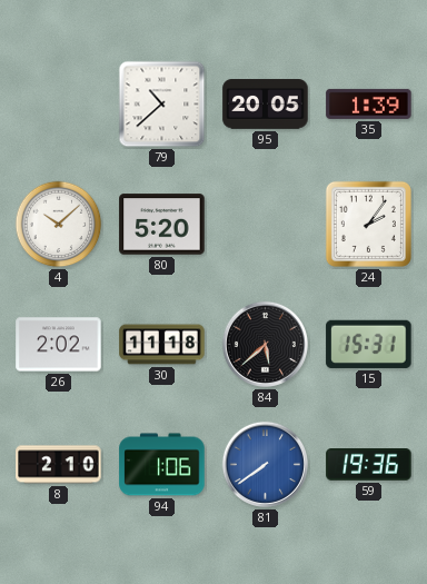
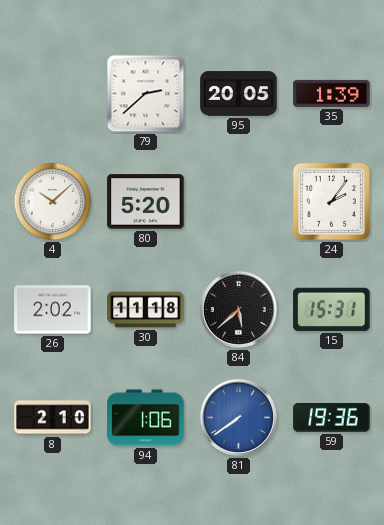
79: 10:38 -> 2:38
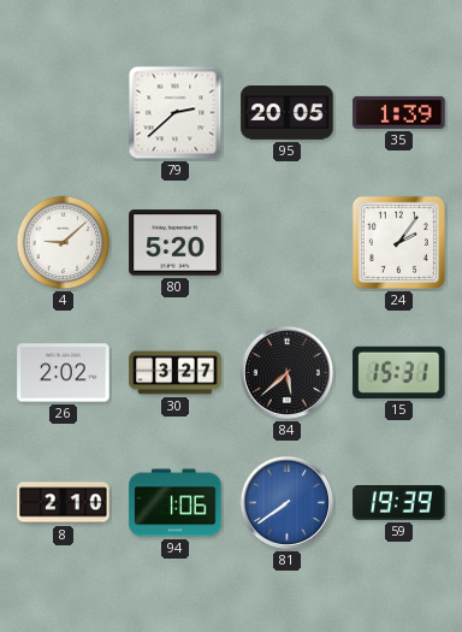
4: 10:08 -> 9:08
30: 11:18 -> 3:27
59: 19:36 -> 19:39
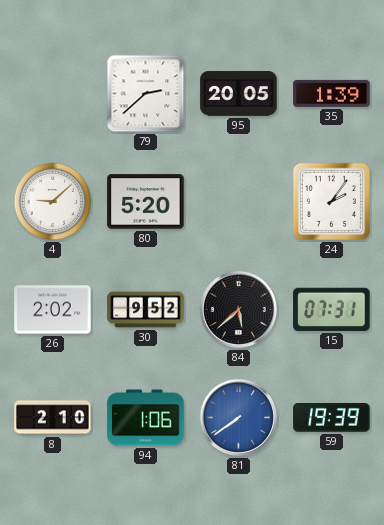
30: 3:27 -> 9:52
15: 15:31 -> 07:31
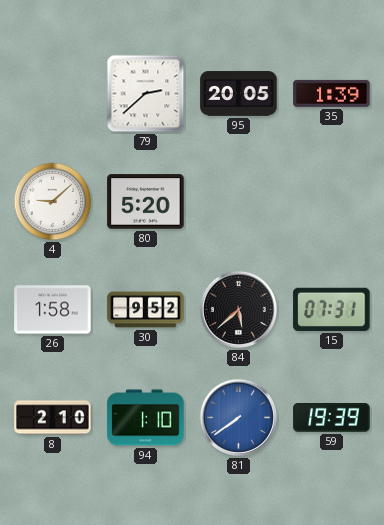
24: 2:06 -> none
26: 2:02 -> 1:58
94: 1:06 -> 1:10
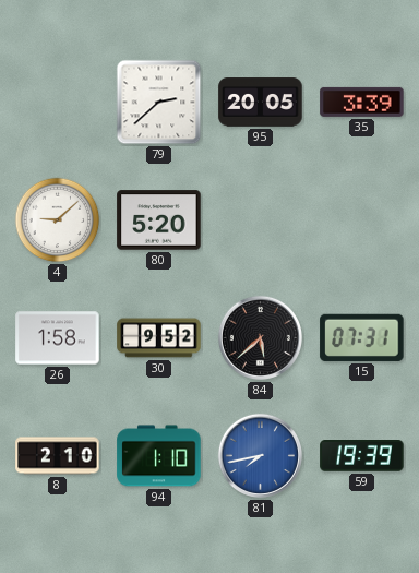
35: 1:39 -> 3:39
81: 7:39 -> 7:43
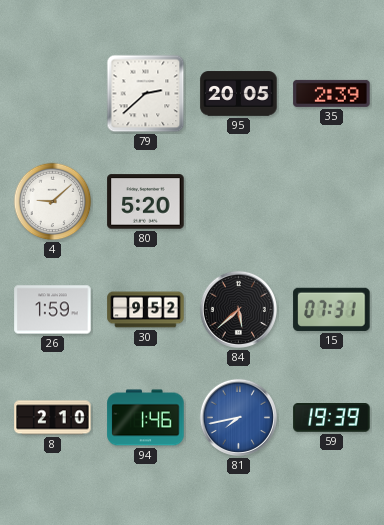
35: 3:39 -> 2:39
26: 1:58 -> 1:59
94: 1:10 -> 1:46
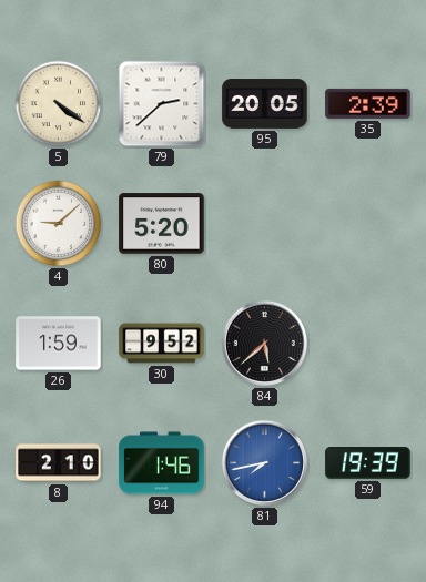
5: none -> 4:21
15: 07:31 -> none
